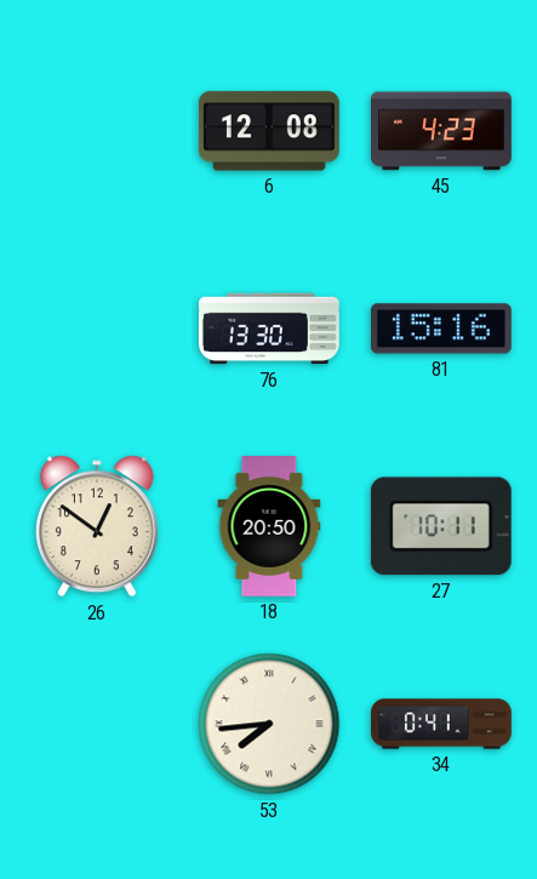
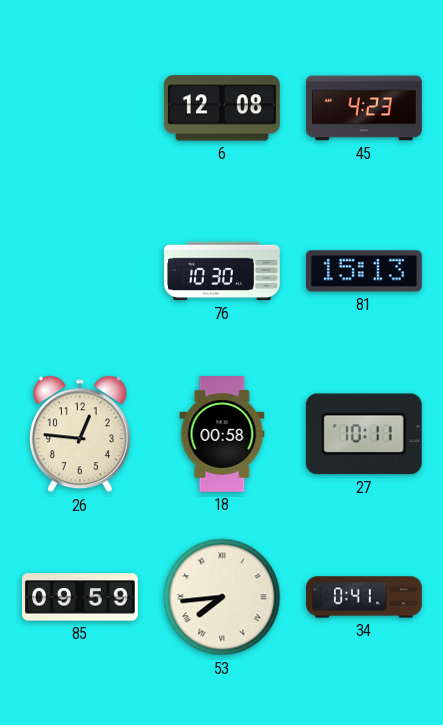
76: 13:30 -> 10:30
81: 15:16 -> 15:13
26: 12:51 -> 12:46
18: 20:50 -> 00:58
85: none -> 09:59
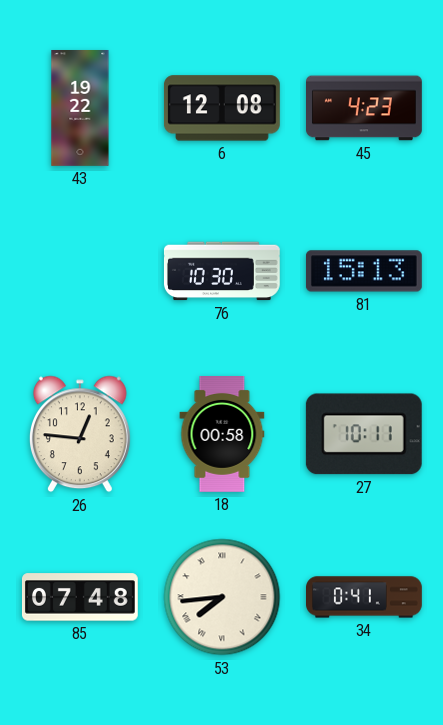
43: none -> 19:22
85: 09:59 -> 07:48
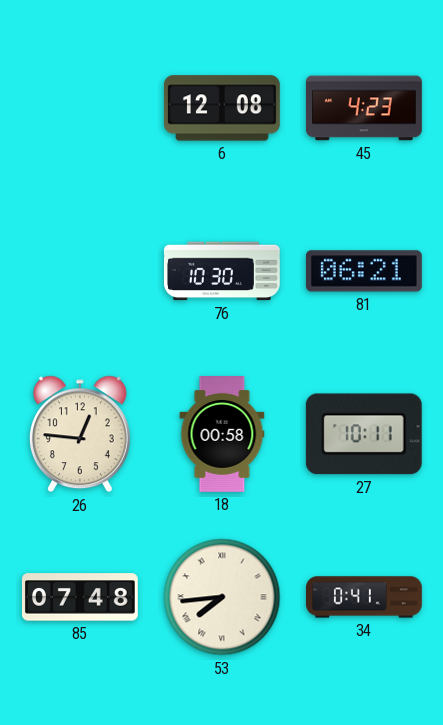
43: 19:22 -> none
81: 15:13 -> 06:21
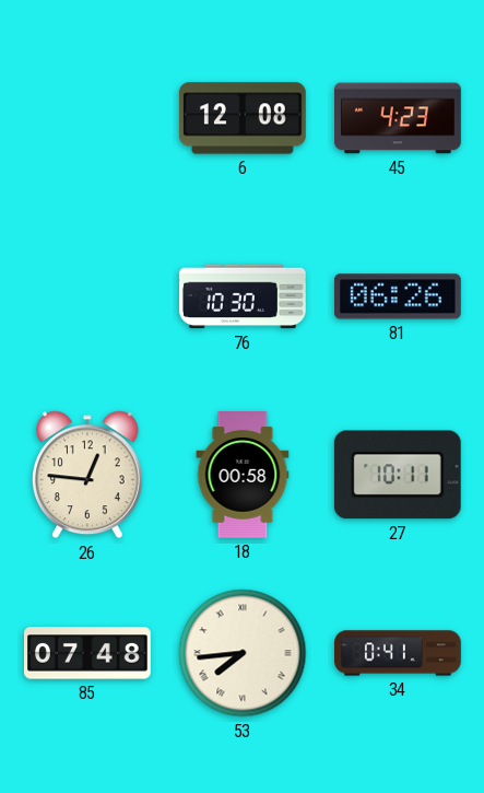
81: 06:21 -> 06:26
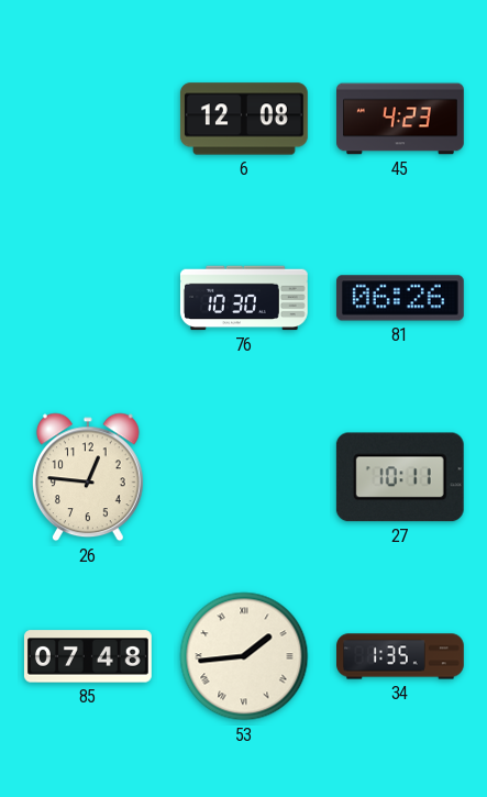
18: 00:58 -> none
53: 7:44 -> 1:44
34: 0:41 -> 1:35
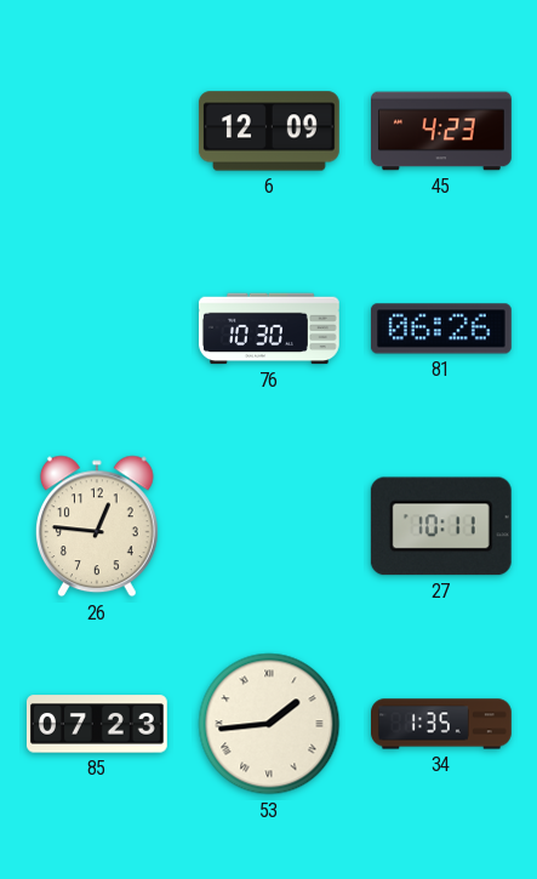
6: 12:08 -> 12:09
85: 07:48 -> 07:23
